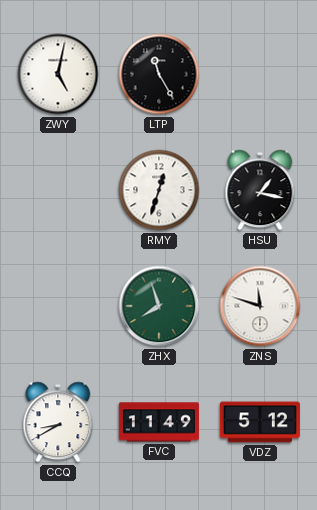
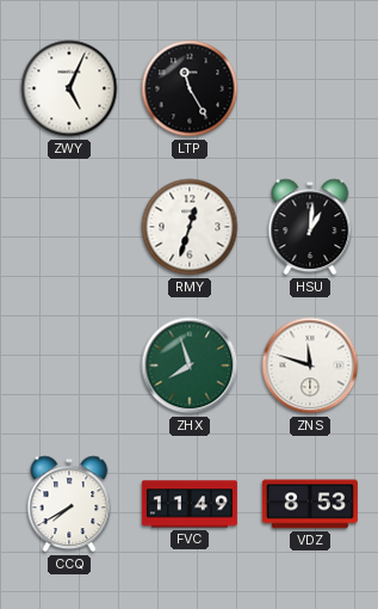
ZWY: 5:02 -> 5:04
HSU: 1:17 -> 1:01
CCQ: 8:40 -> 7:40
VDZ: 5:12 -> 8:53
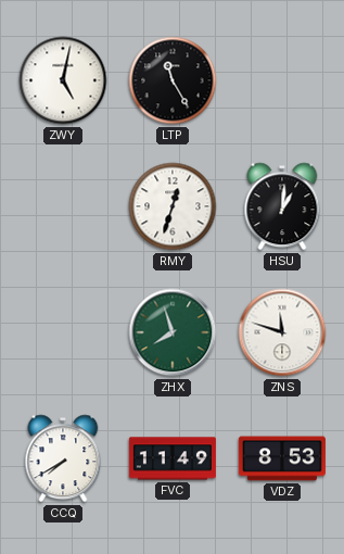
ZWY: 5:04 -> 5:02
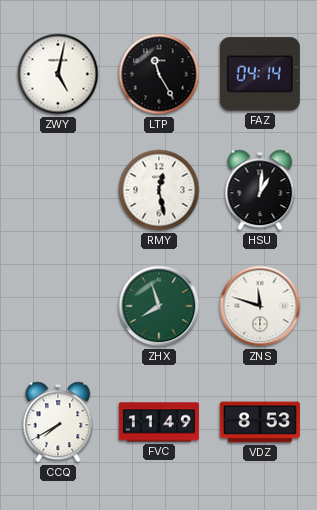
FAZ: none -> 04:14
RMY: 12:33 -> 12:28
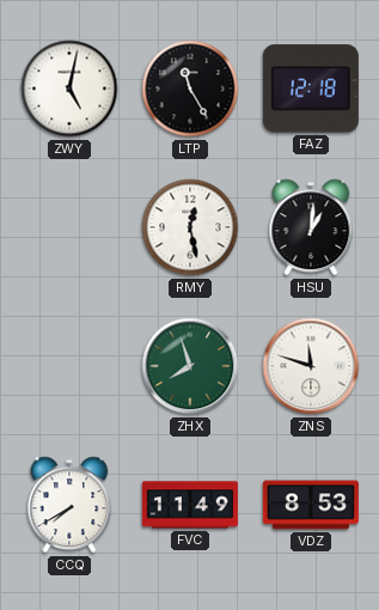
FAZ: 04:14 -> 12:18
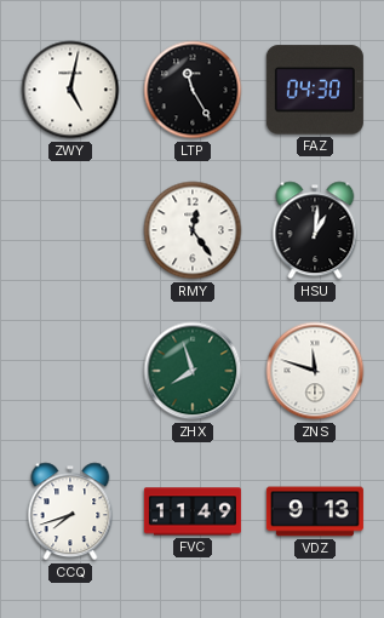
FAZ: 12:18 -> 04:30
RMY: 12:28 -> 12:24
CCQ: 7:40 -> 7:42
VDZ: 8:53 -> 9:13
